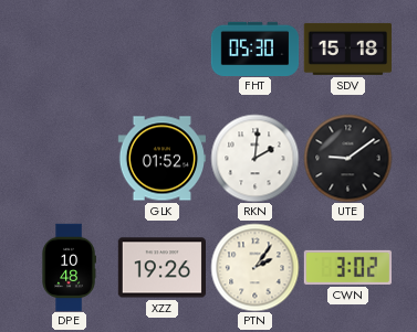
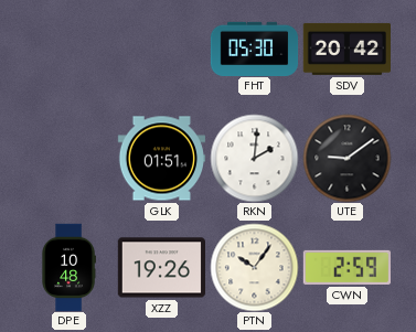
SDV: 15:18 -> 20:42
GLK: 01:52 -> 01:51
PTN: 2:06 -> 10:06
CWN: 3:02 -> 2:59
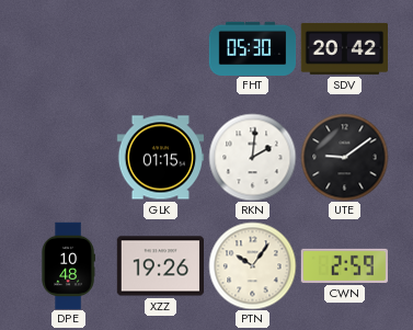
GLK: 01:51 -> 01:15
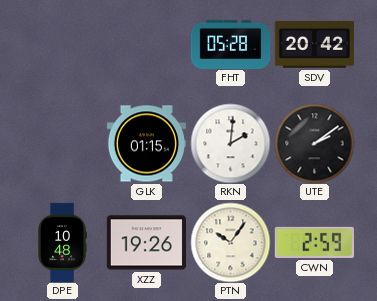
FHT: 05:30 -> 05:28
UTE: 9:09 -> 2:09
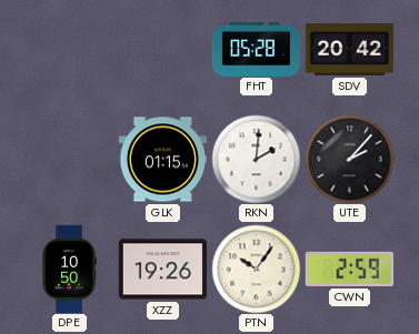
UTE: 2:09 -> 2:07
DPE: 10:48 -> 10:50
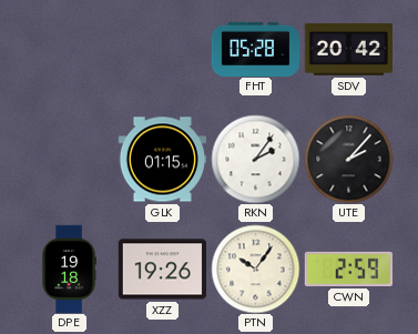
RKN: 2:01 -> 2:06
DPE: 10:50 -> 19:18
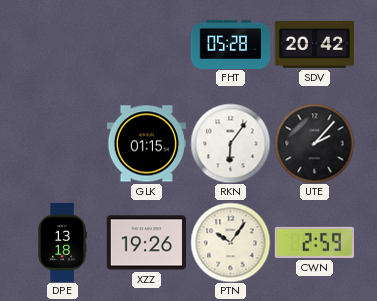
RKN: 2:06 -> 6:06
DPE: 19:18 -> 13:18
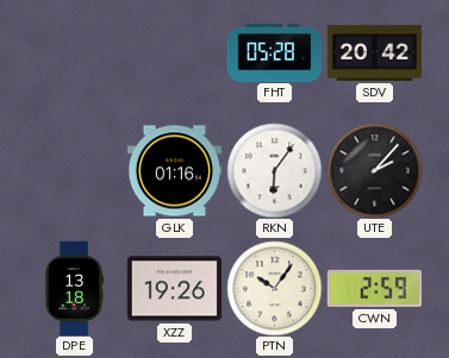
GLK: 01:15 -> 01:16
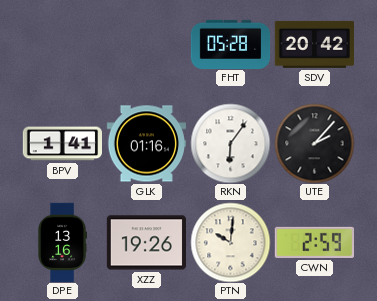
BPV: none -> 1:41
DPE: 13:18 -> 13:16
PTN: 10:06 -> 10:01
